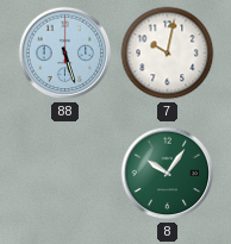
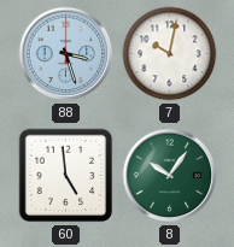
88: 5:27 -> 3:27
60: none -> 4:59
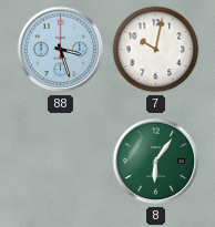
60: 4:59 -> none
8: 10:06 -> 6:06
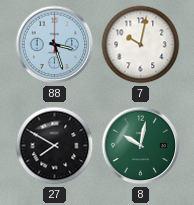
27: none -> 7:50
8: 6:06 -> 10:02
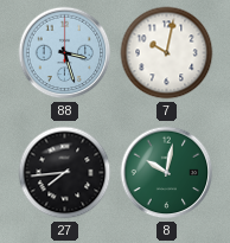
27: 7:50 -> 7:44
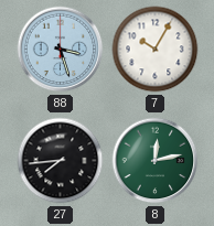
7: 10:02 -> 10:05
8: 10:02 -> 12:13
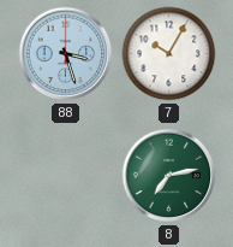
27: 7:44 -> none
8: 12:13 -> 7:13
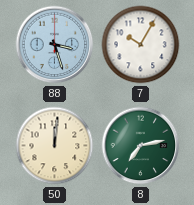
50: none -> 12:01
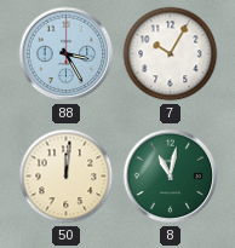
88: 3:27 -> 3:25
8: 7:13 -> 11:02
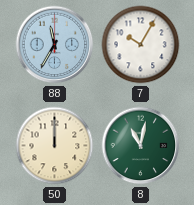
88: 3:25 -> 11:35
50: 12:01 -> 12:00
